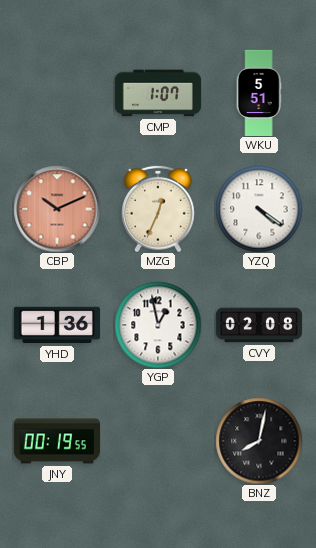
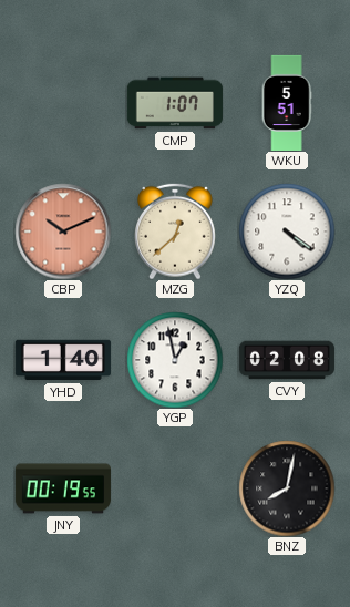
MZG: 12:34 -> 12:38
YHD: 1:36 -> 1:40
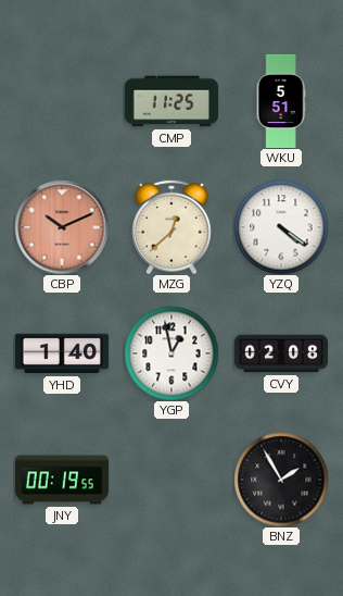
CMP: 1:07 -> 11:25
BNZ: 8:02 -> 1:55
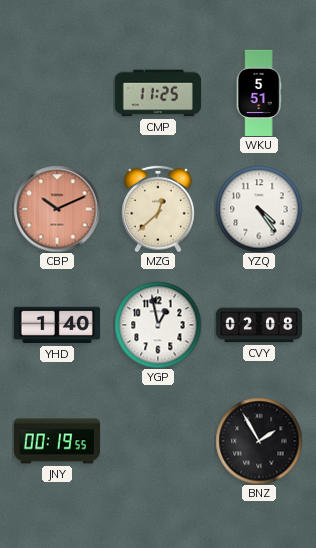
YZQ: 4:21 -> 4:24
